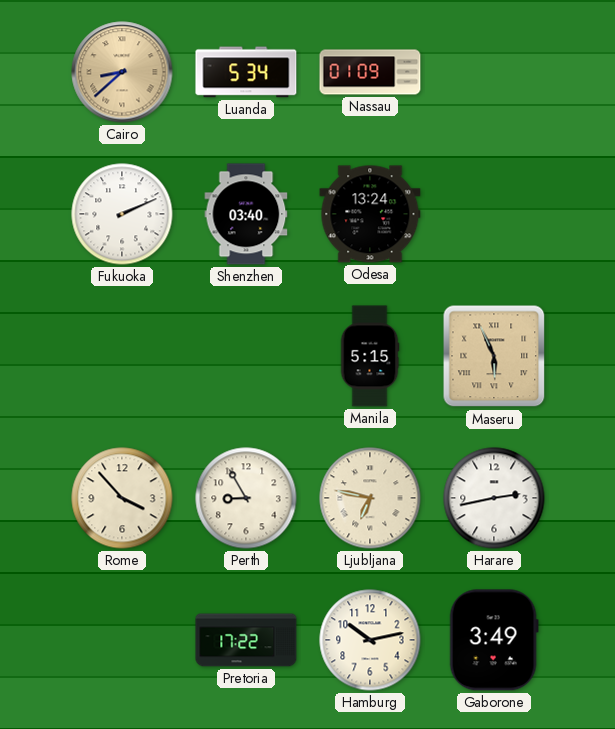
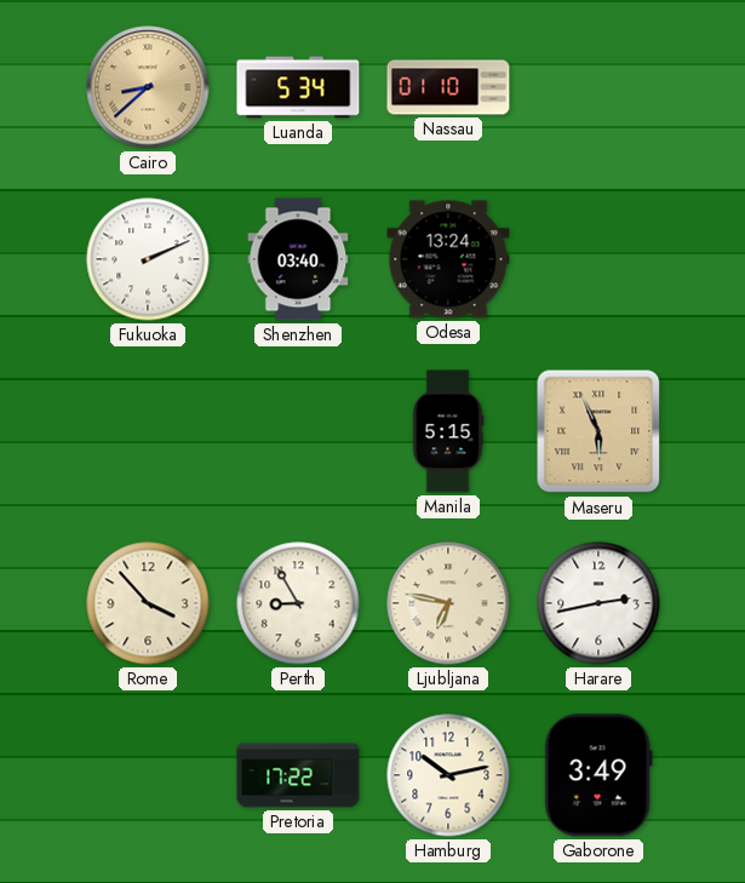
Nassau: 01:09 -> 01:10
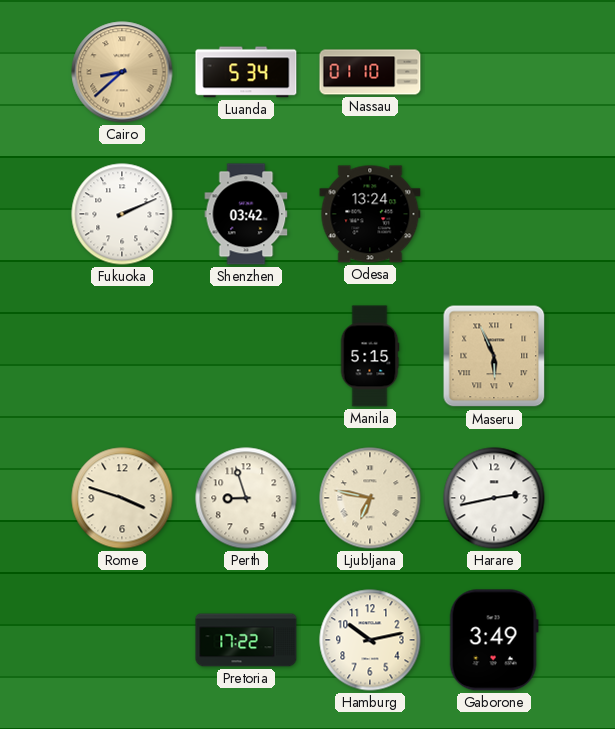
Shenzhen: 03:40 -> 03:42
Rome: 3:53 -> 3:48
Perth: 8:55 -> 8:57
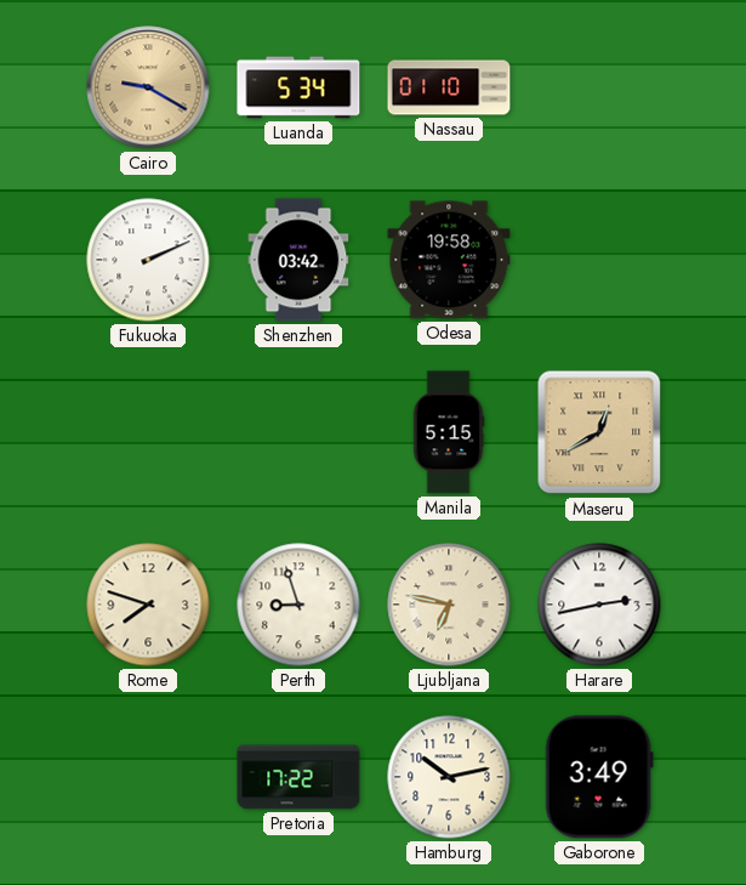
Cairo: 8:38 -> 9:20
Odesa: 13:24 -> 19:58
Maseru: 5:56 -> 12:40
Rome: 3:48 -> 7:48
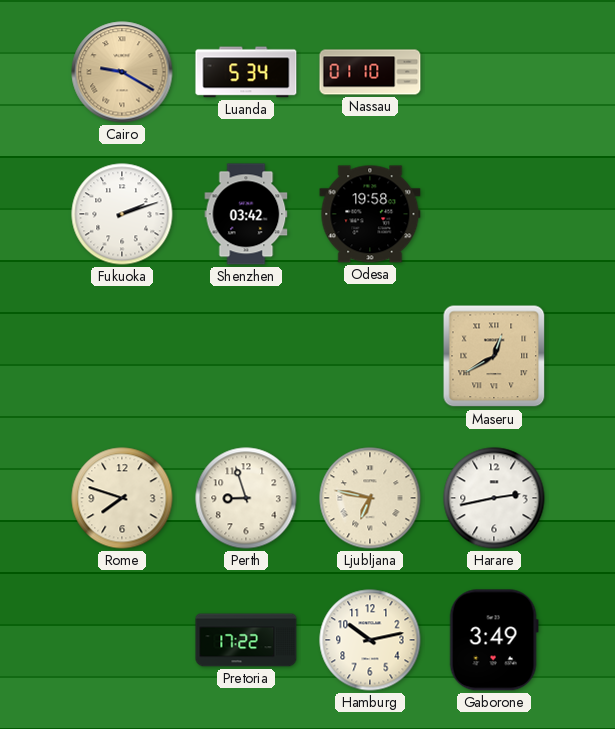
Fukuoka: 2:11 -> 2:12
Manila: 5:15 -> none
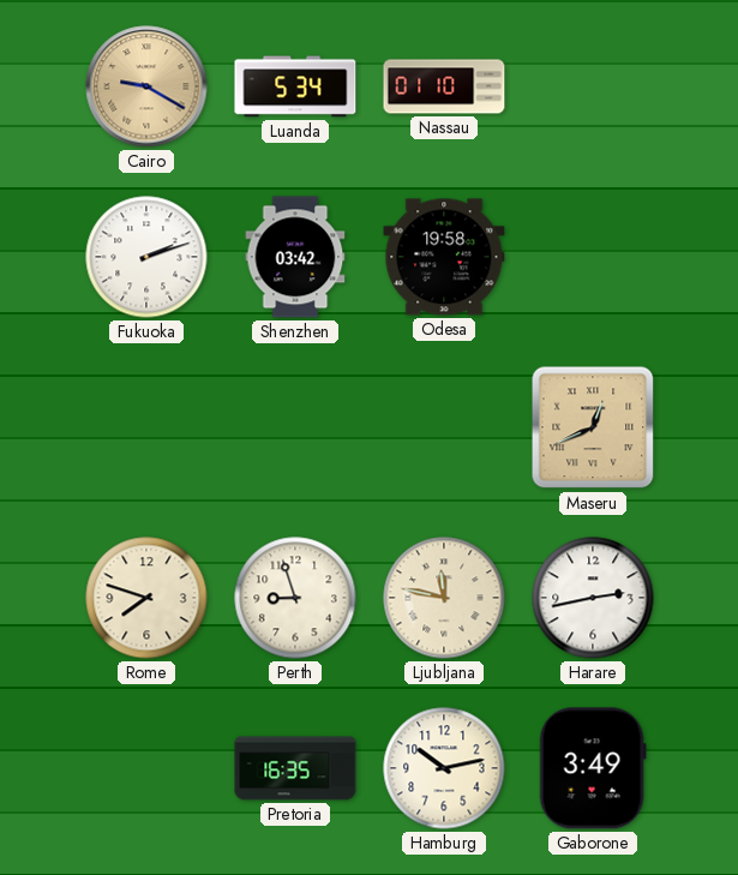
Maseru: 12:40 -> 12:41
Ljubljana: 6:47 -> 11:47
Pretoria: 17:22 -> 16:35
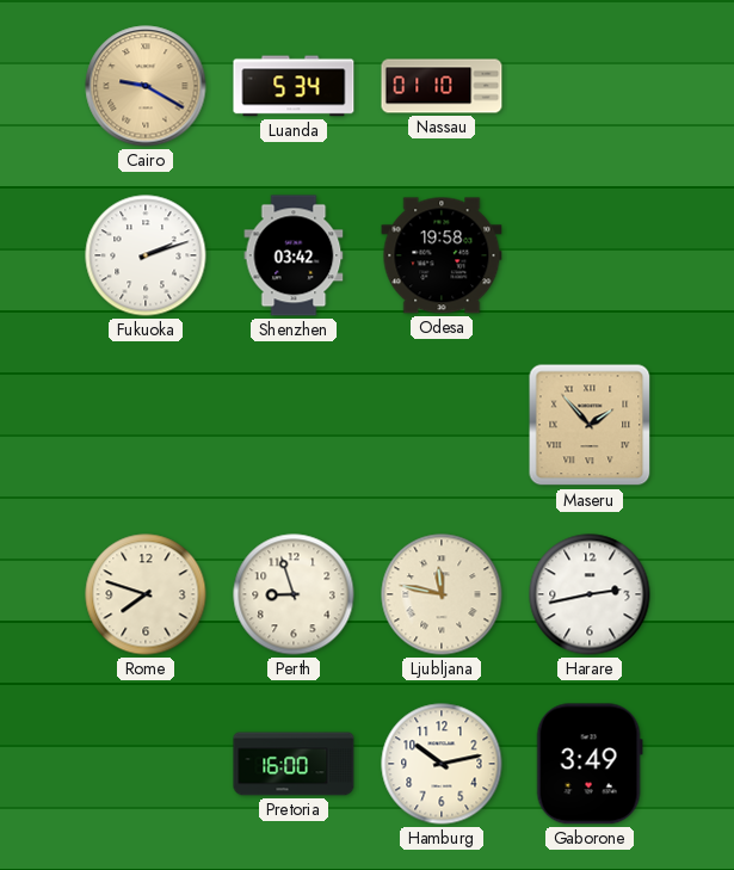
Maseru: 12:41 -> 1:53
Pretoria: 16:35 -> 16:00
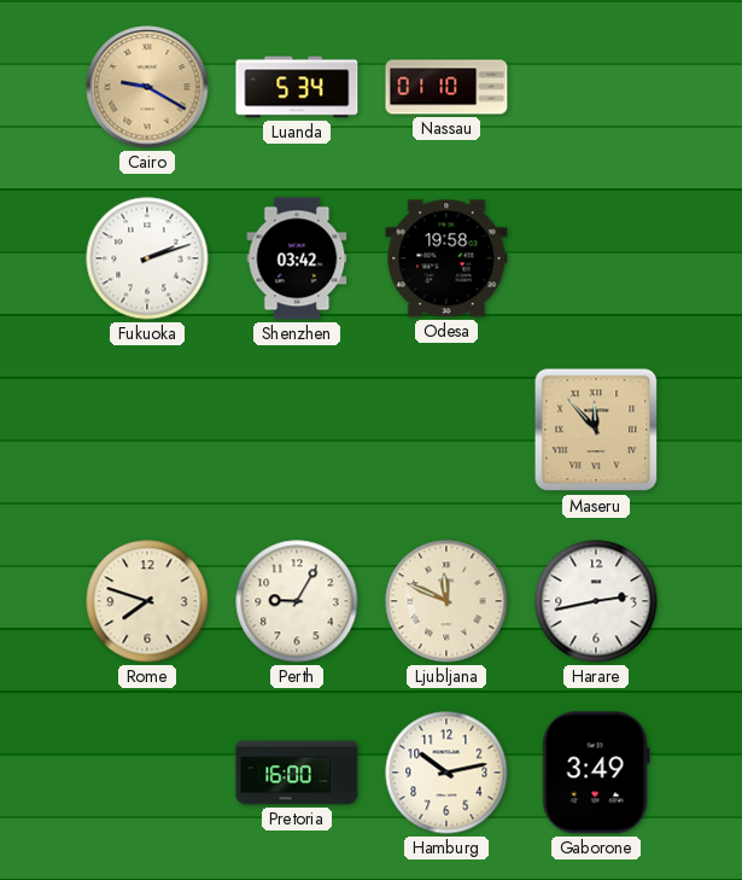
Maseru: 1:53 -> 11:53
Perth: 8:57 -> 9:05
Ljubljana: 11:47 -> 11:49
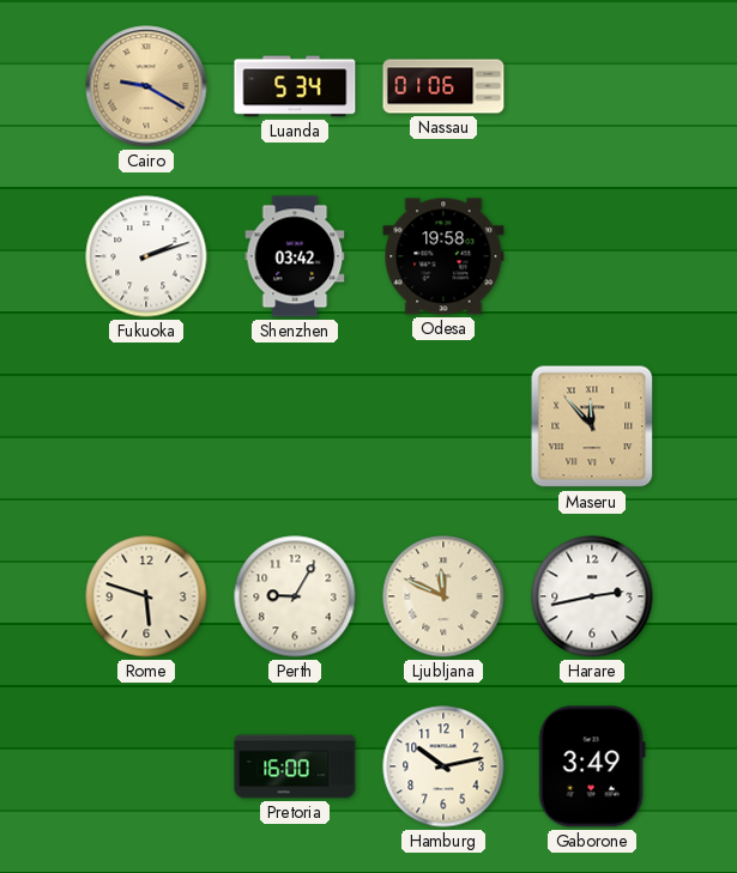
Nassau: 01:10 -> 01:06
Rome: 7:48 -> 5:48
